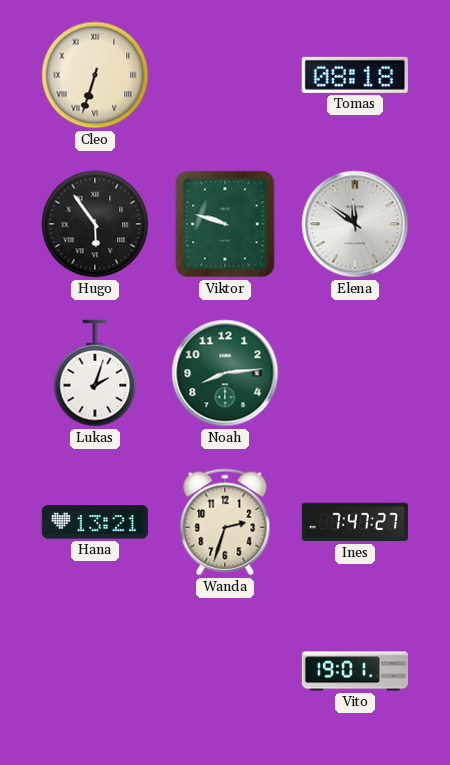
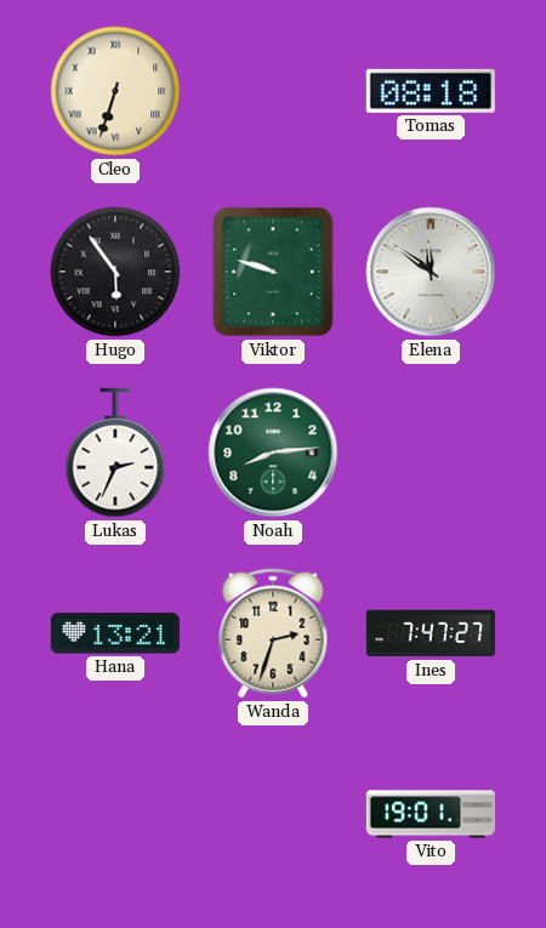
Lukas: 2:03 -> 2:34
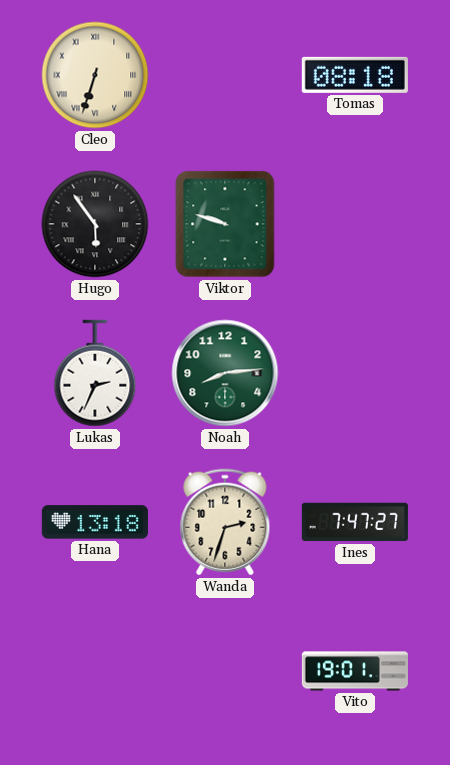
Elena: 11:51 -> none
Hana: 13:21 -> 13:18
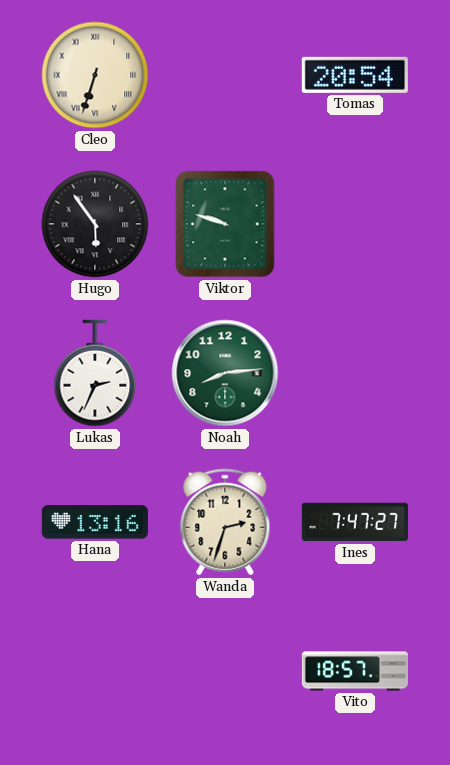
Tomas: 08:18 -> 20:54
Hana: 13:18 -> 13:16
Vito: 19:01 -> 18:57
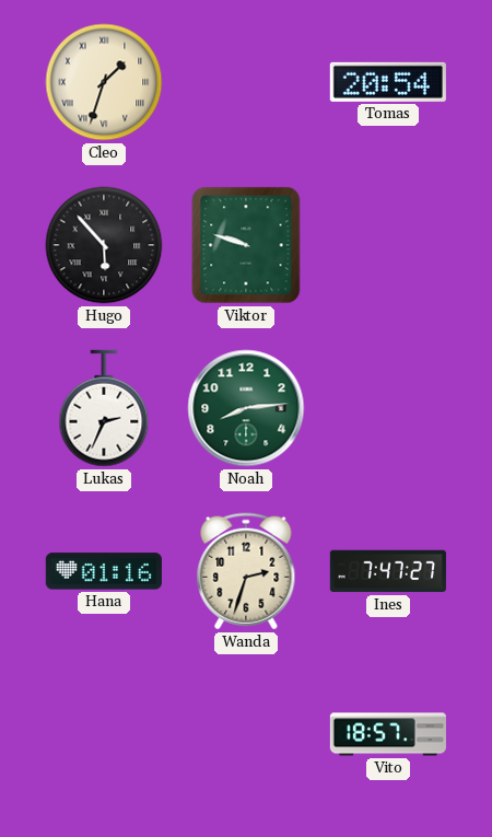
Cleo: 6:33 -> 1:33
Hugo: 5:54 -> 5:53
Hana: 13:16 -> 01:16
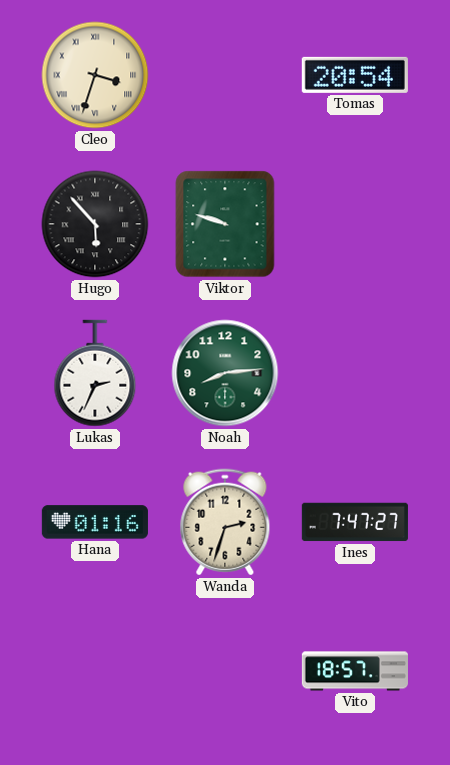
Cleo: 1:33 -> 3:33
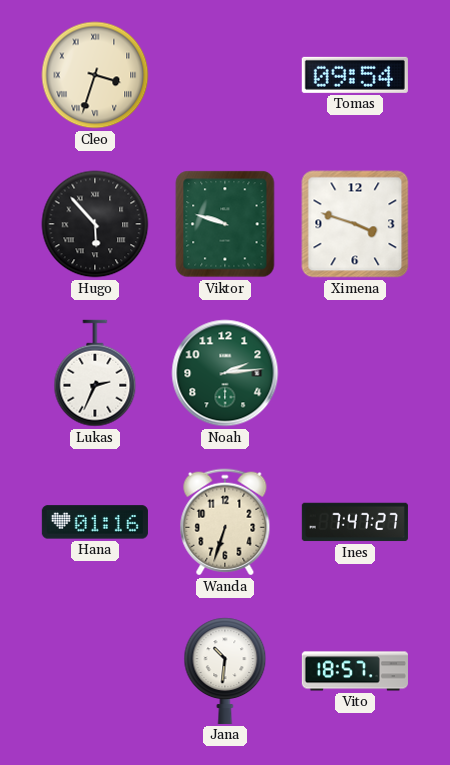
Tomas: 20:54 -> 09:54
Ximena: none -> 3:48
Noah: 8:14 -> 2:14
Wanda: 2:33 -> 6:33
Jana: none -> 10:31
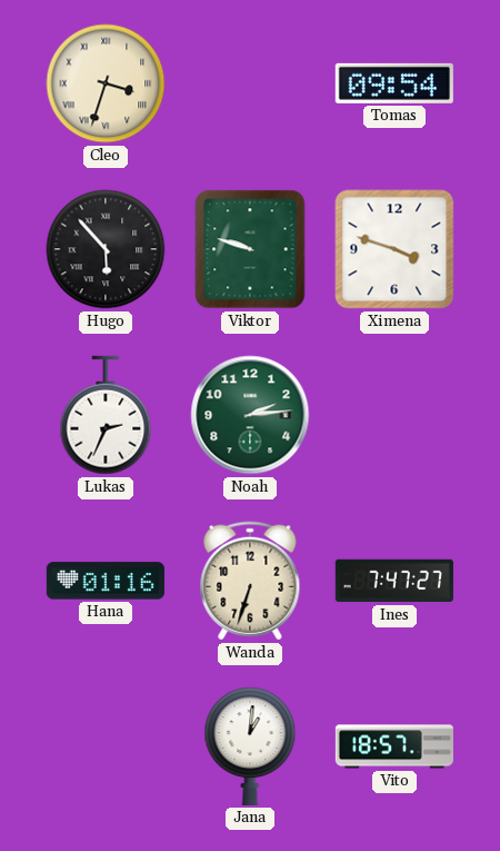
Jana: 10:31 -> 1:01
